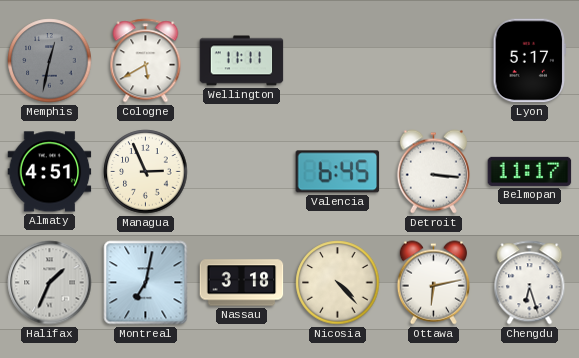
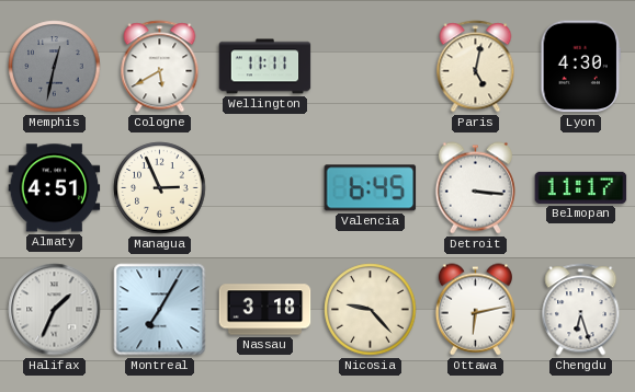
Paris: none -> 5:02
Lyon: 5:17 -> 4:30
Montreal: 7:02 -> 7:05
Nicosia: 4:23 -> 9:23
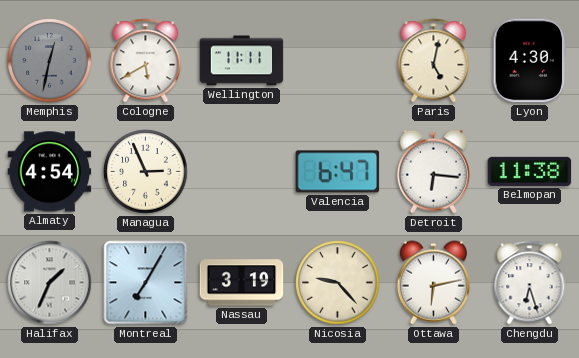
Almaty: 4:51 -> 4:54
Valencia: 6:45 -> 6:47
Detroit: 3:16 -> 6:16
Belmopan: 11:17 -> 11:38
Nassau: 3:18 -> 3:19
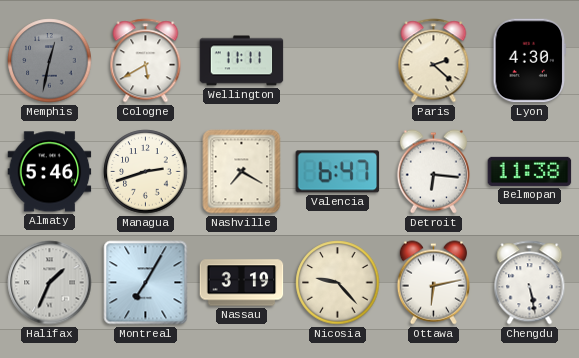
Paris: 5:02 -> 2:22
Almaty: 4:54 -> 5:46
Managua: 2:56 -> 2:42
Nashville: none -> 7:20
Chengdu: 6:27 -> 5:28
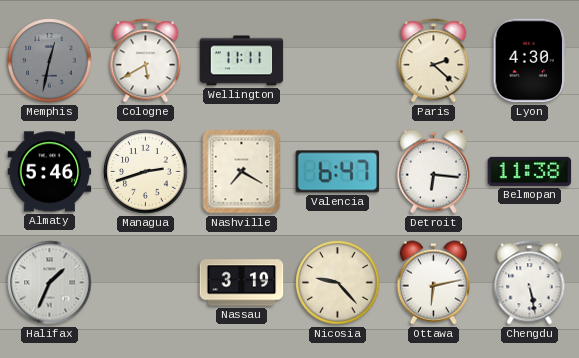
Montreal: 7:05 -> none
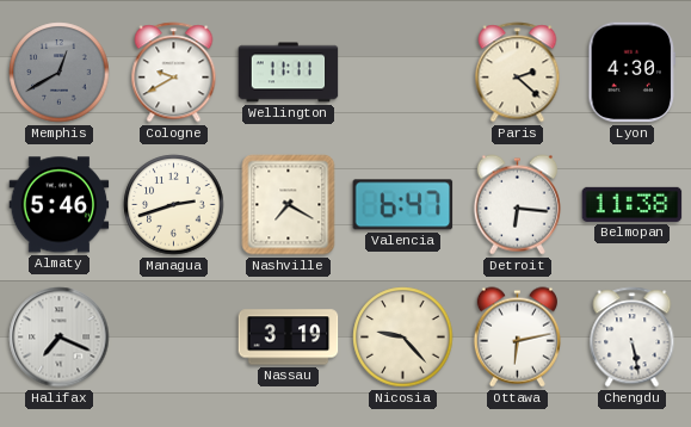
Memphis: 12:32 -> 12:40
Cologne: 5:40 -> 9:40
Halifax: 1:34 -> 7:19
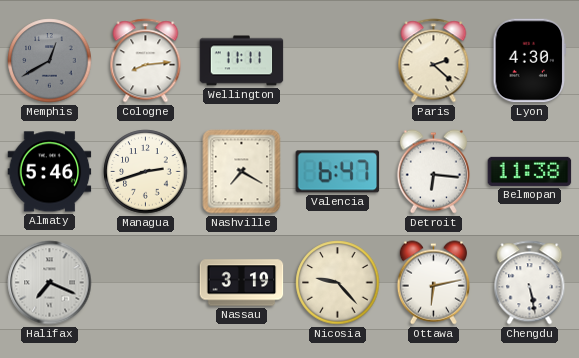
Cologne: 9:40 -> 8:14
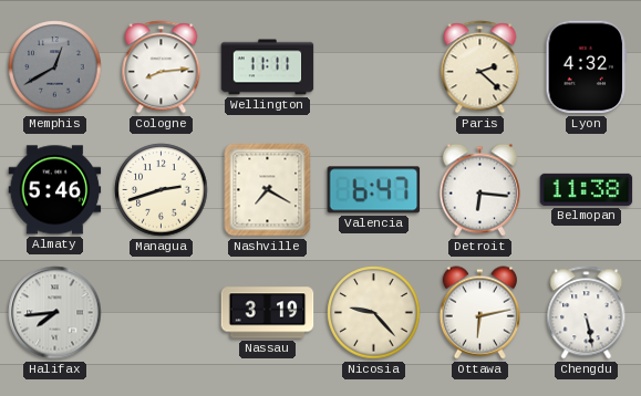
Lyon: 4:30 -> 4:32
Halifax: 7:19 -> 7:44
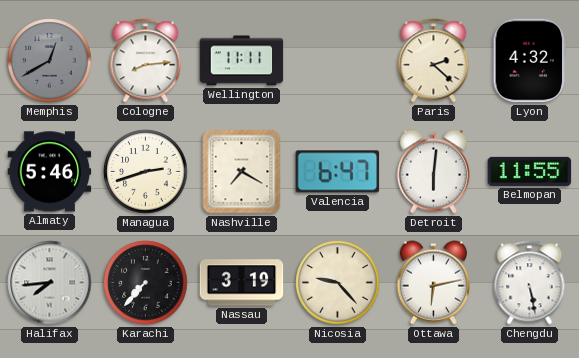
Detroit: 6:16 -> 6:01
Belmopan: 11:38 -> 11:55
Karachi: none -> 7:37
